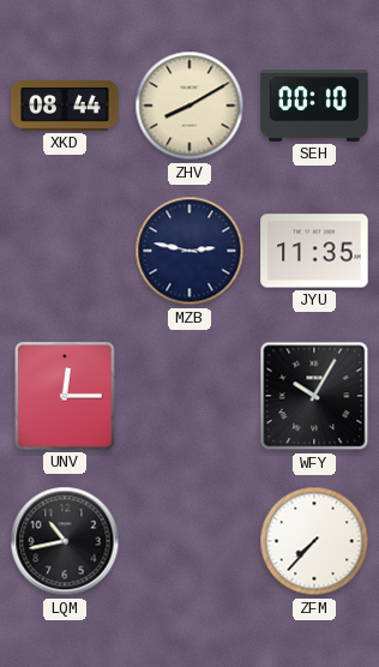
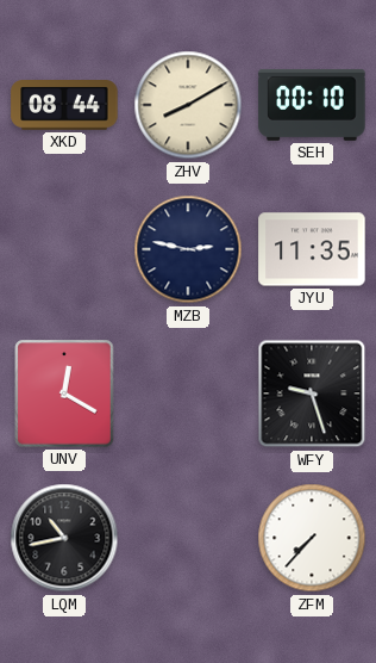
UNV: 12:15 -> 12:20
WFY: 10:05 -> 9:27
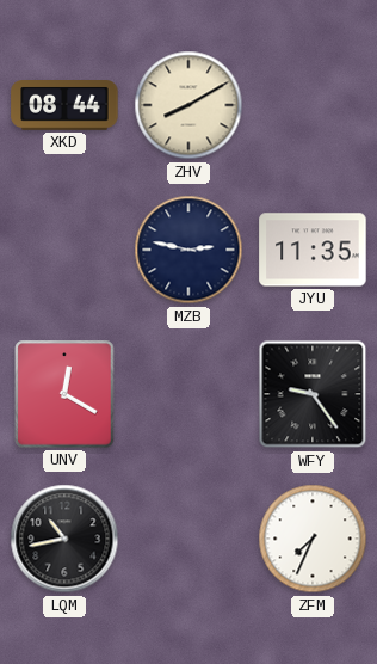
SEH: 00:10 -> none
WFY: 9:27 -> 9:24
ZFM: 7:37 -> 7:34
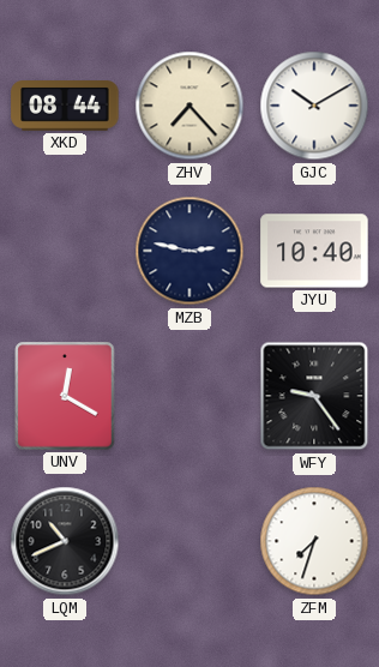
ZHV: 8:10 -> 7:23
GJC: none -> 10:10
JYU: 11:35 -> 10:40
LQM: 10:43 -> 10:41
ZFM: 7:34 -> 7:33
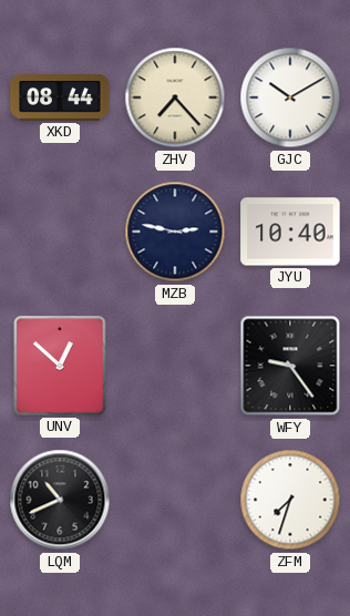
UNV: 12:20 -> 12:52
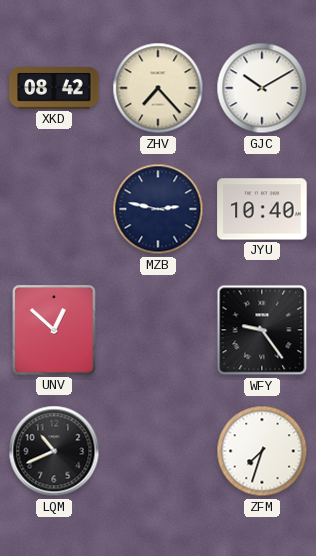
XKD: 08:44 -> 08:42
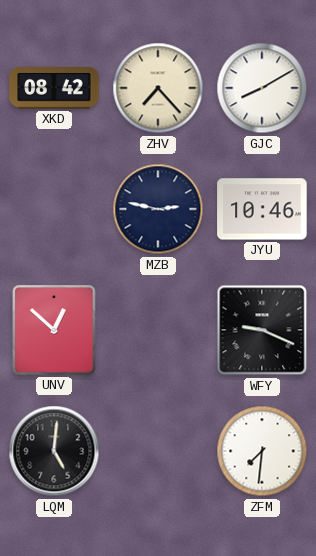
GJC: 10:10 -> 8:10
JYU: 10:40 -> 10:46
WFY: 9:24 -> 9:19
LQM: 10:41 -> 5:01
ZFM: 7:33 -> 7:31
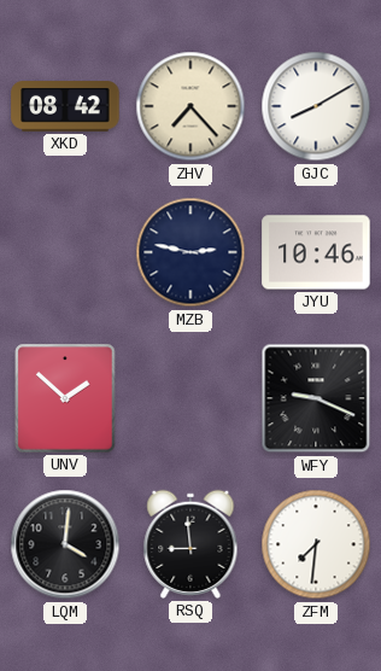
UNV: 12:52 -> 1:52
LQM: 5:01 -> 4:01
RSQ: none -> 8:59
